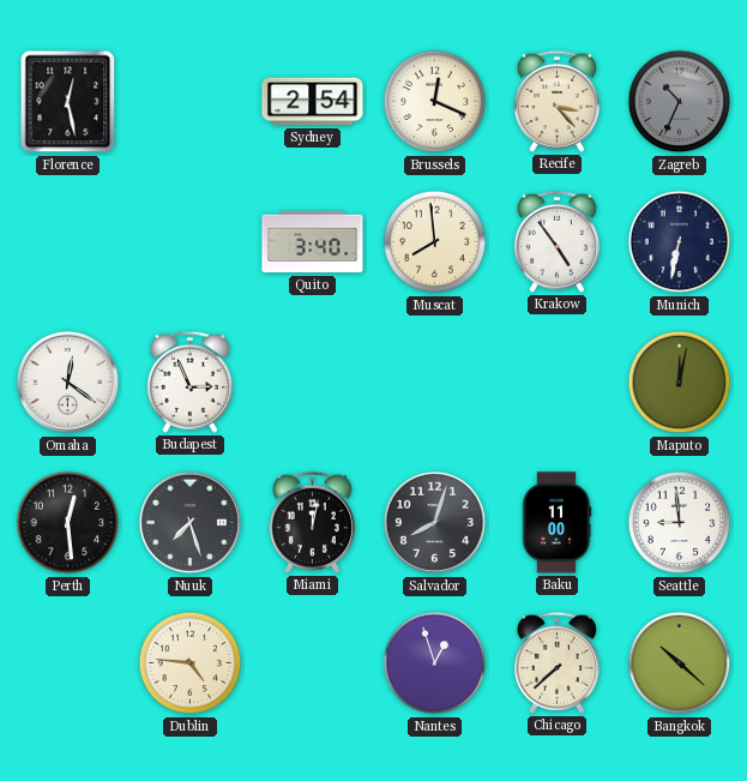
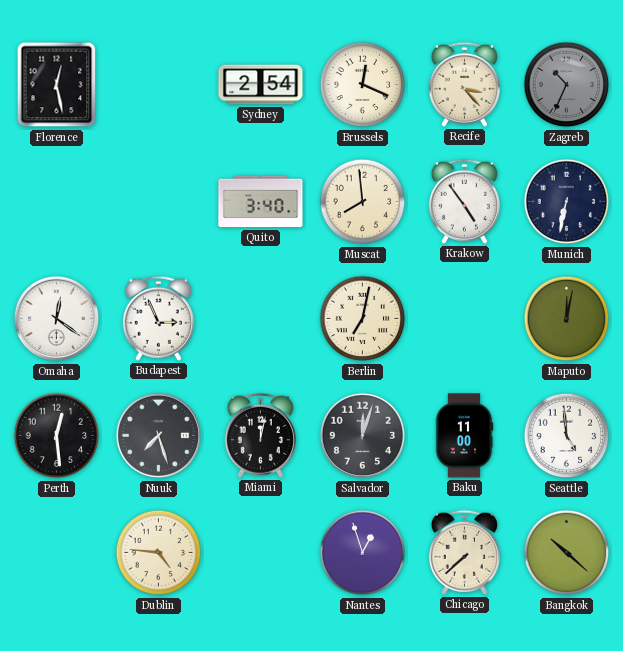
Berlin: none -> 7:02
Salvador: 8:03 -> 12:03
Seattle: 8:59 -> 4:59
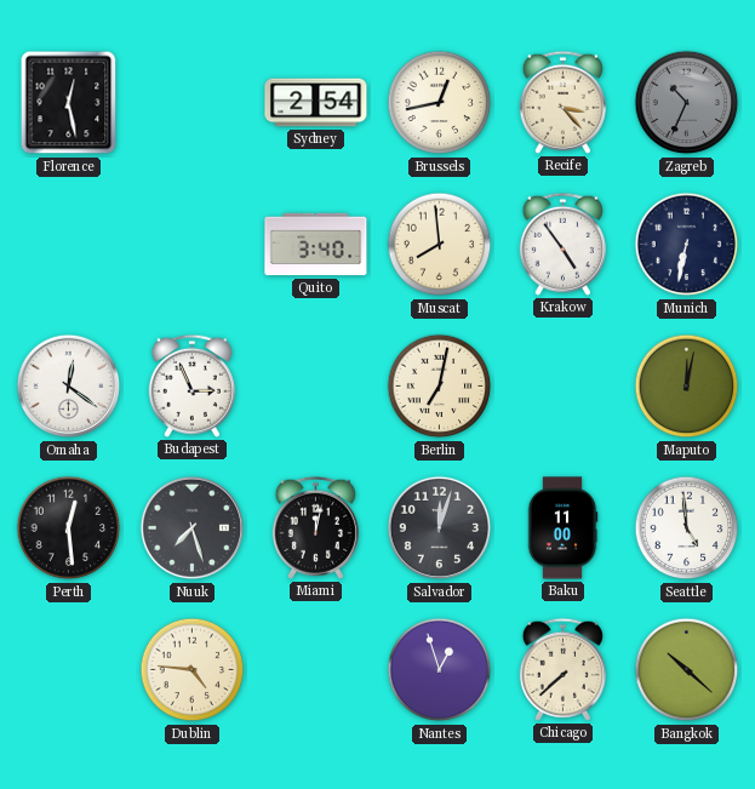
Brussels: 12:19 -> 12:43
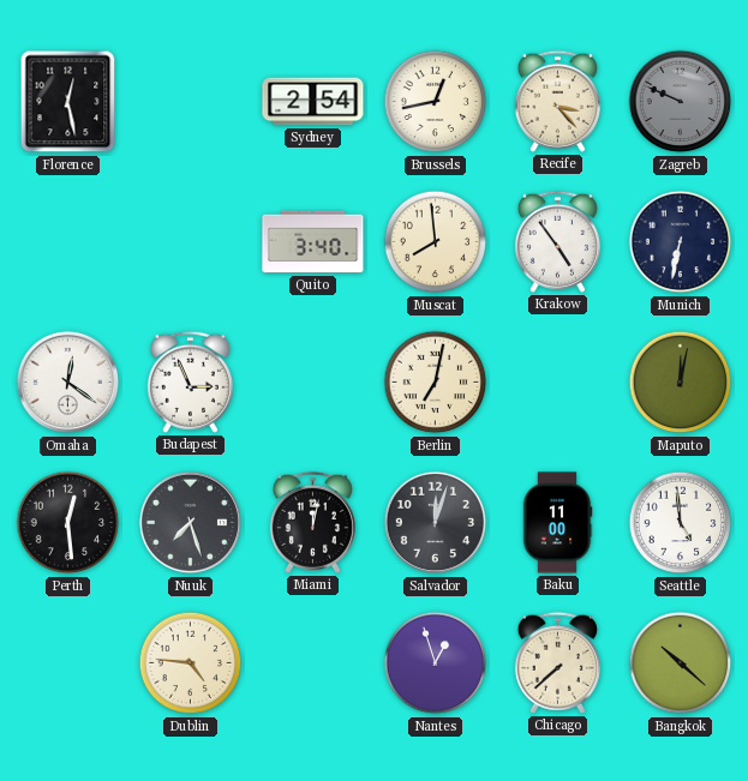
Zagreb: 10:34 -> 9:49
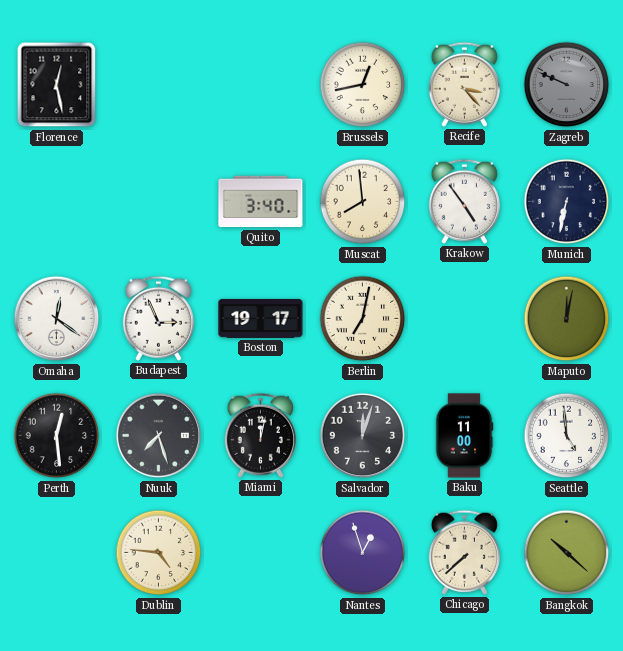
Sydney: 2:54 -> none
Boston: none -> 19:17
